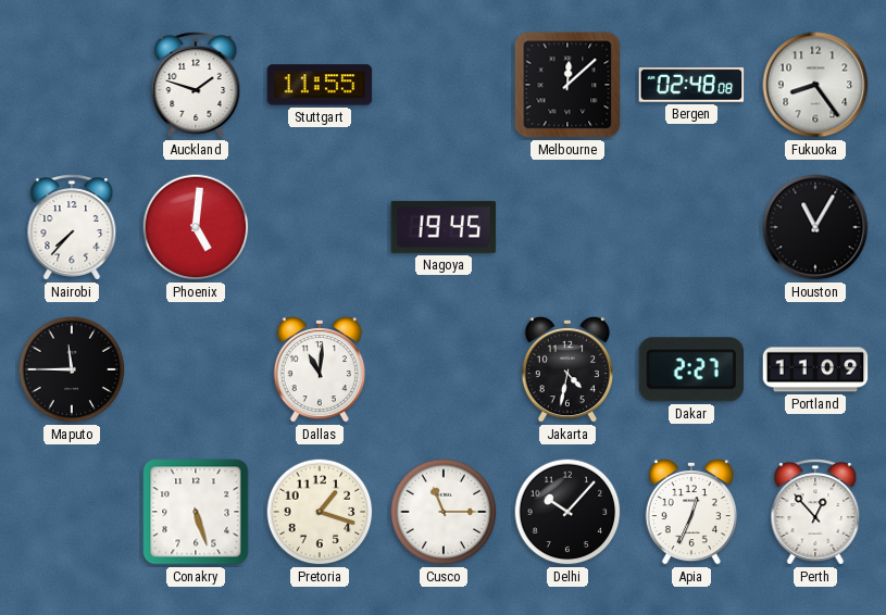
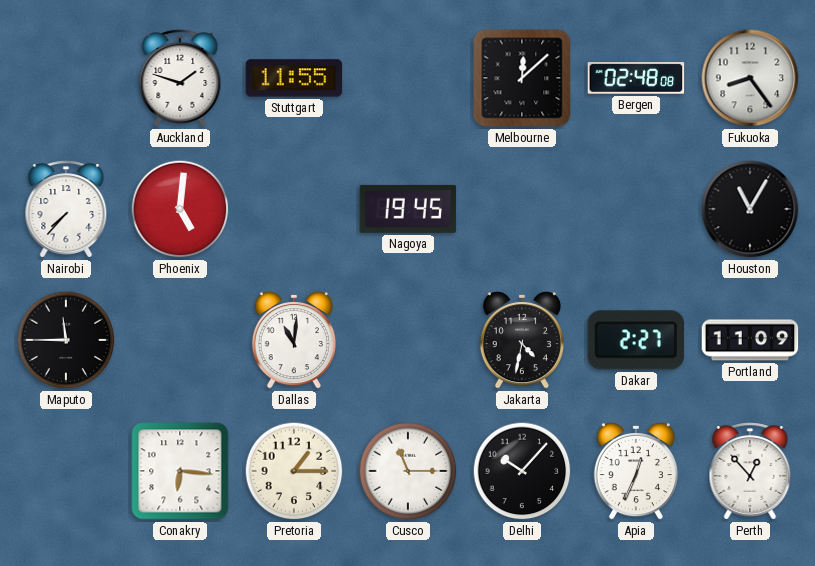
Conakry: 5:27 -> 6:16
Pretoria: 1:18 -> 1:15
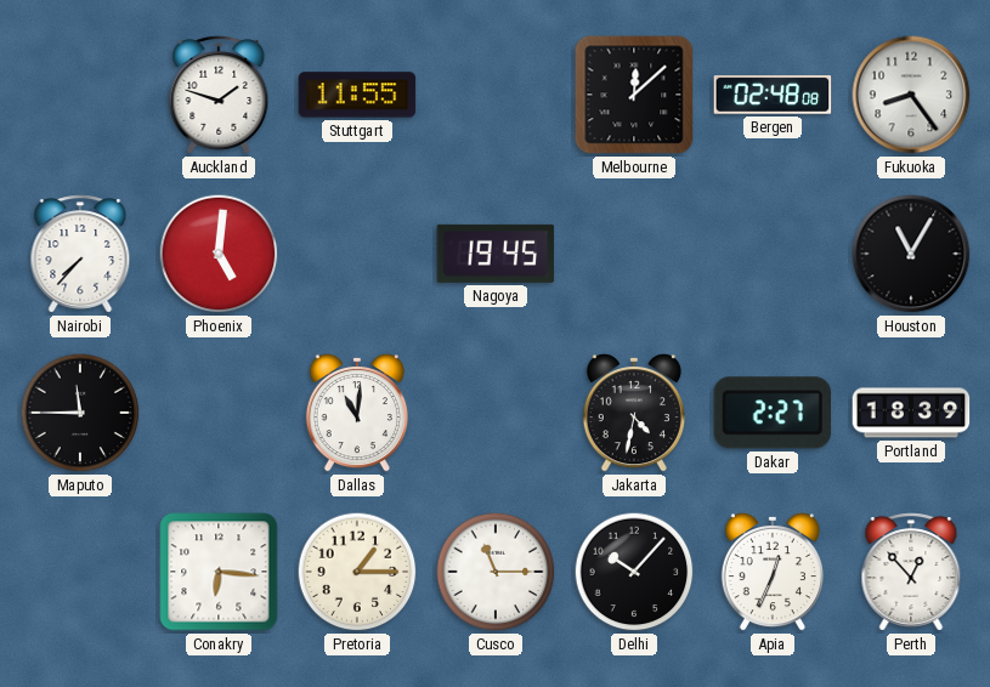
Portland: 11:09 -> 18:39
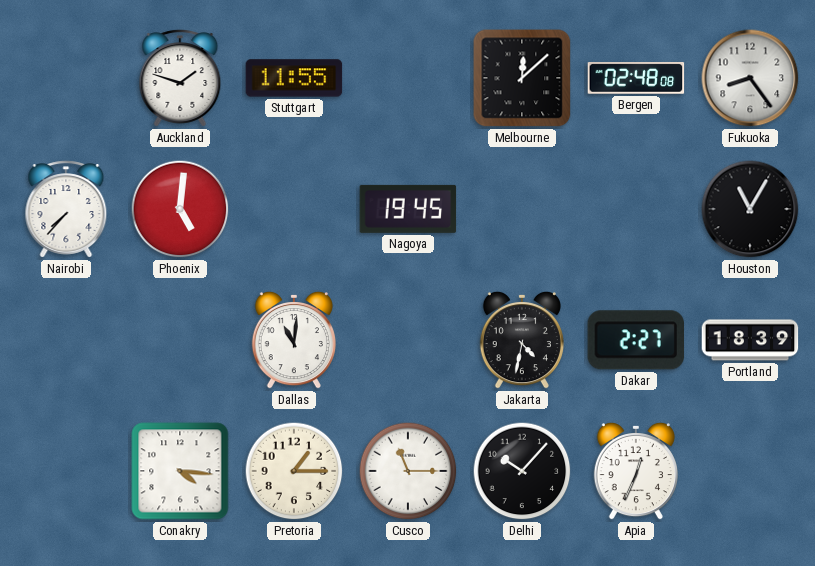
Maputo: 11:45 -> none
Conakry: 6:16 -> 4:16
Perth: 12:53 -> none
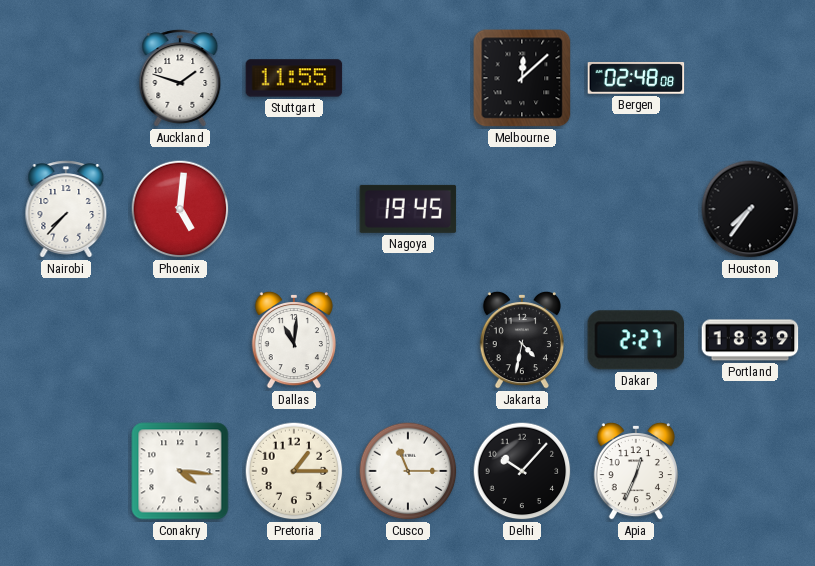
Fukuoka: 8:24 -> none
Houston: 11:05 -> 7:36
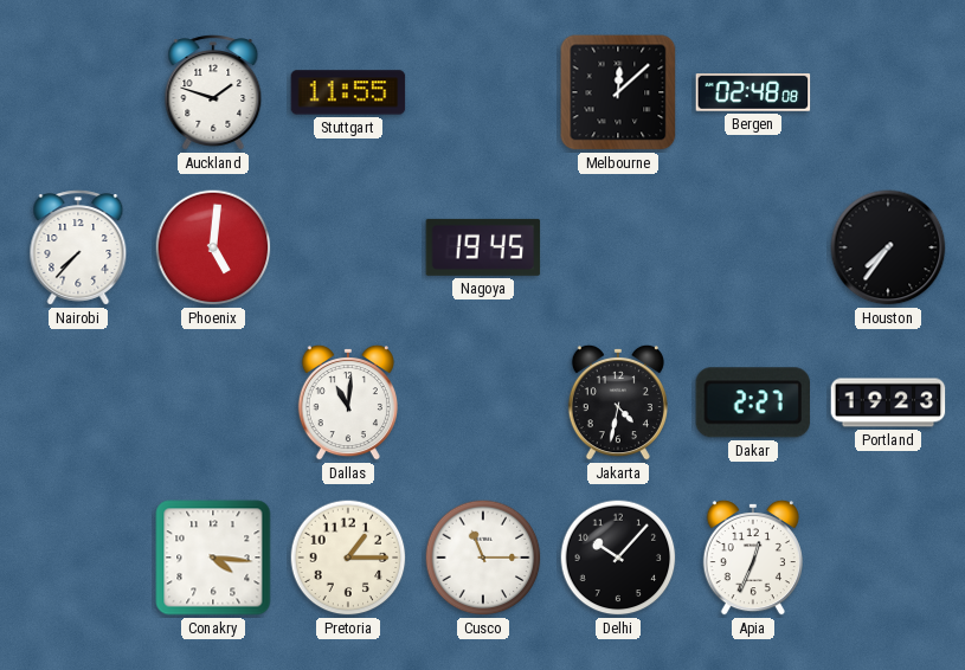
Portland: 18:39 -> 19:23
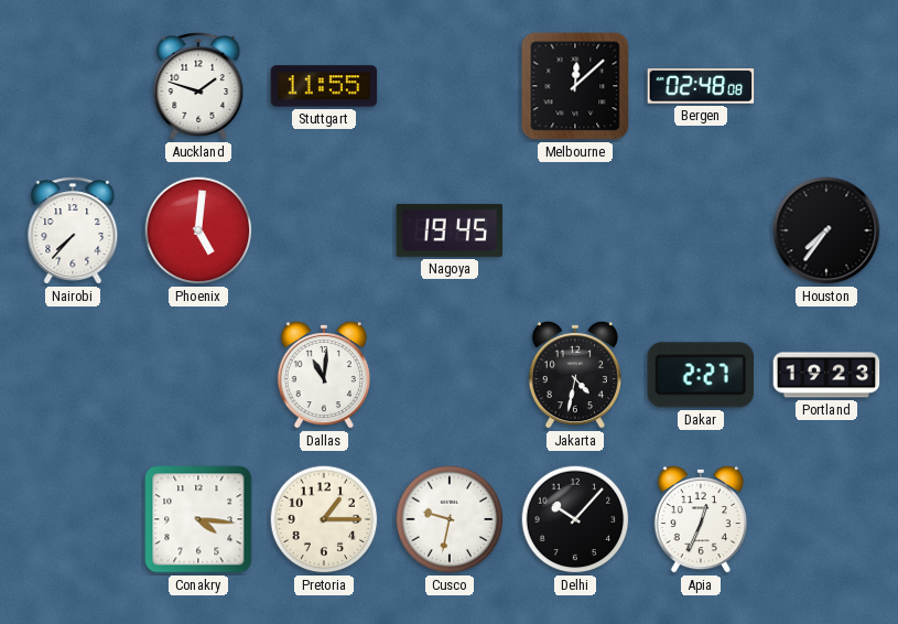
Cusco: 11:15 -> 9:32
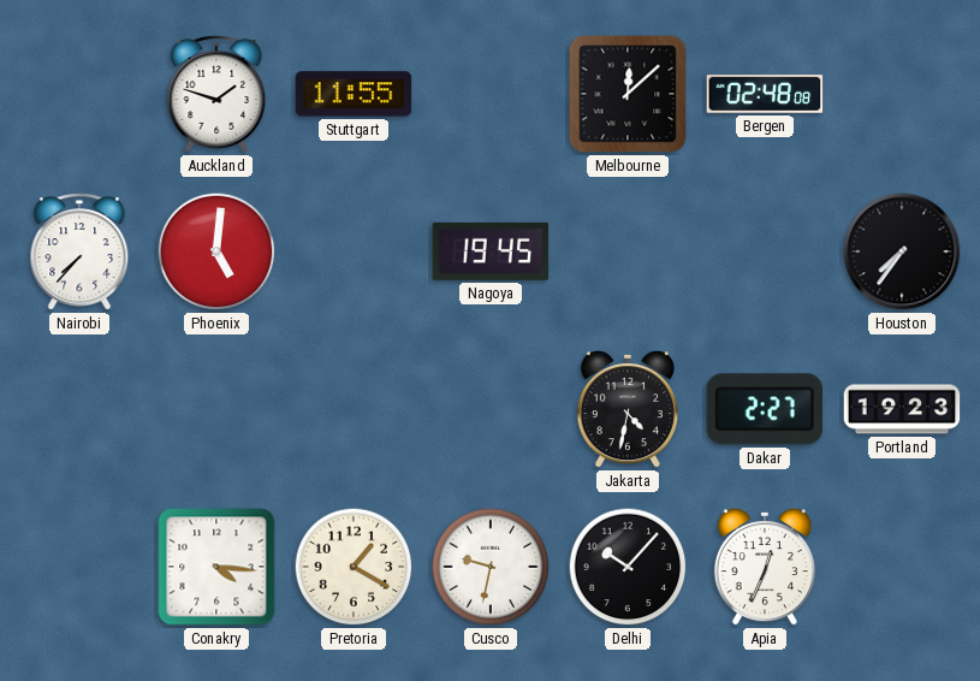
Dallas: 11:01 -> none
Pretoria: 1:15 -> 1:20
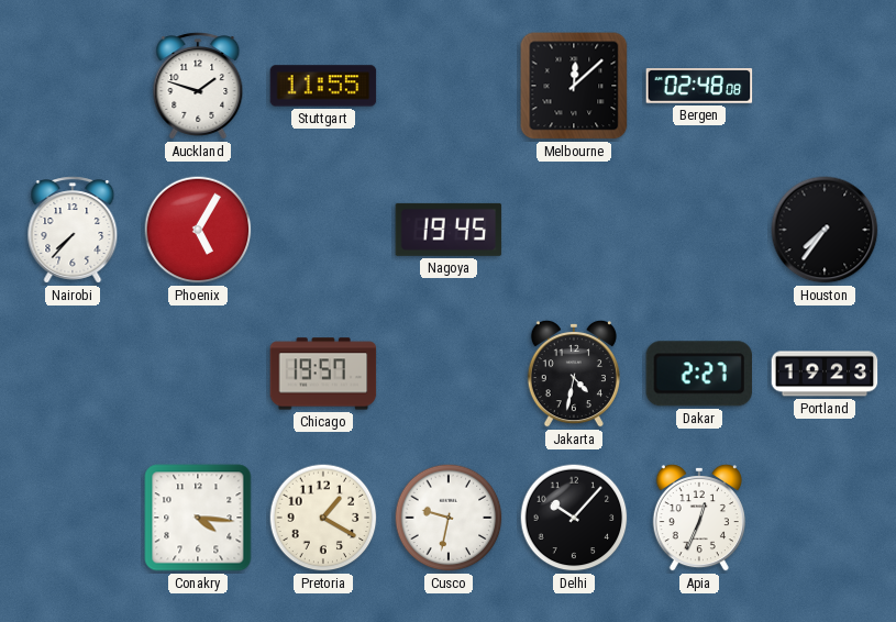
Phoenix: 5:01 -> 5:05
Chicago: none -> 19:57
